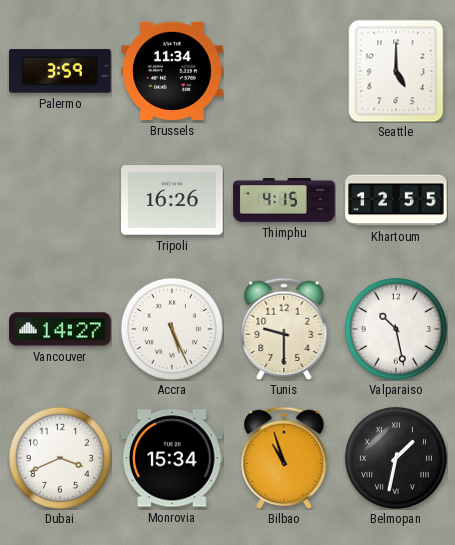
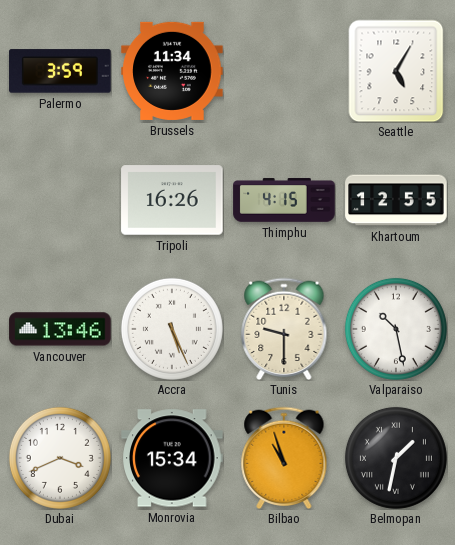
Seattle: 5:00 -> 5:05
Vancouver: 14:27 -> 13:46
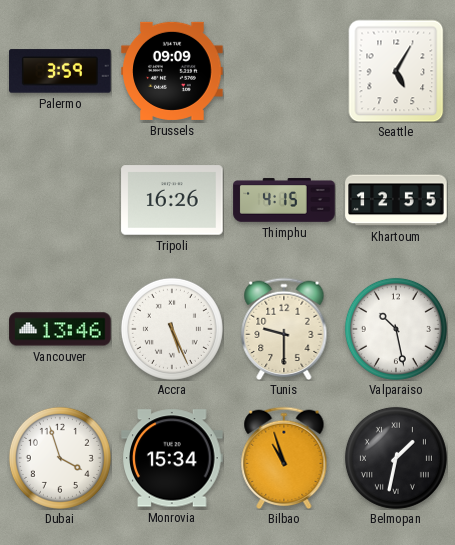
Brussels: 11:34 -> 09:09
Dubai: 3:41 -> 3:57
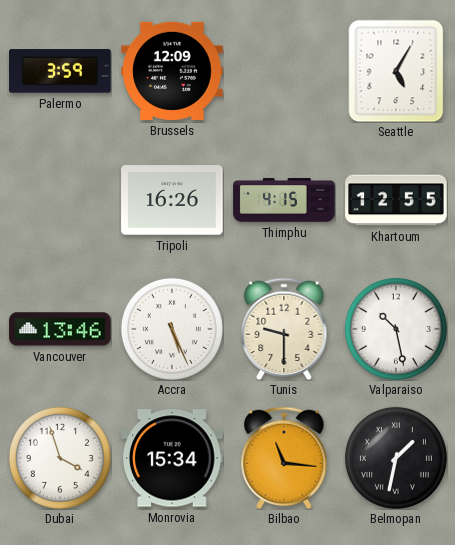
Brussels: 09:09 -> 12:09
Bilbao: 10:57 -> 11:16
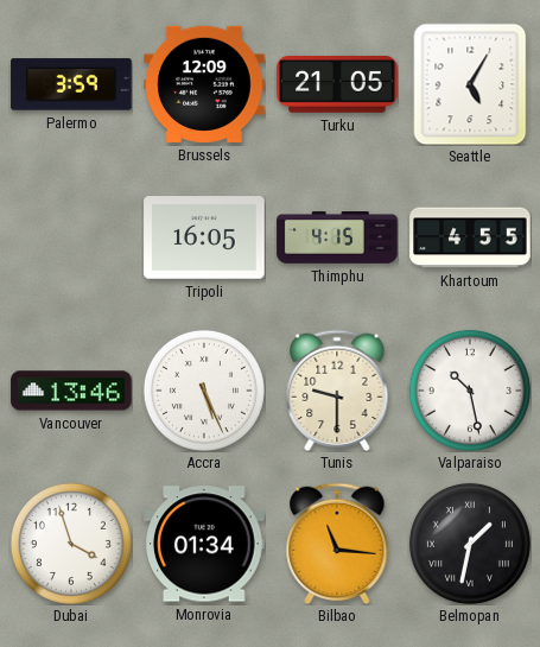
Turku: none -> 21:05
Tripoli: 16:26 -> 16:05
Khartoum: 12:55 -> 4:55
Monrovia: 15:34 -> 01:34
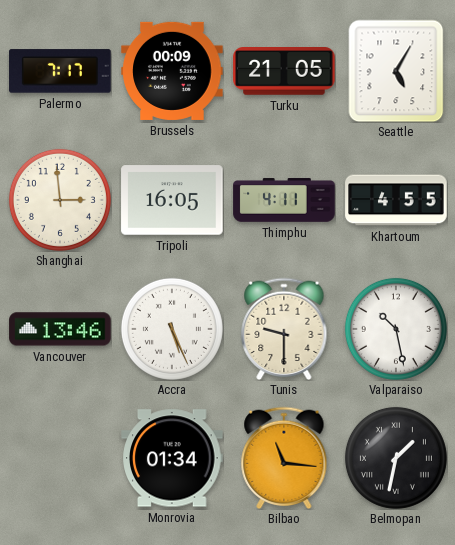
Palermo: 3:59 -> 7:17
Brussels: 12:09 -> 00:09
Shanghai: none -> 2:59
Thimphu: 4:15 -> 4:11
Dubai: 3:57 -> none
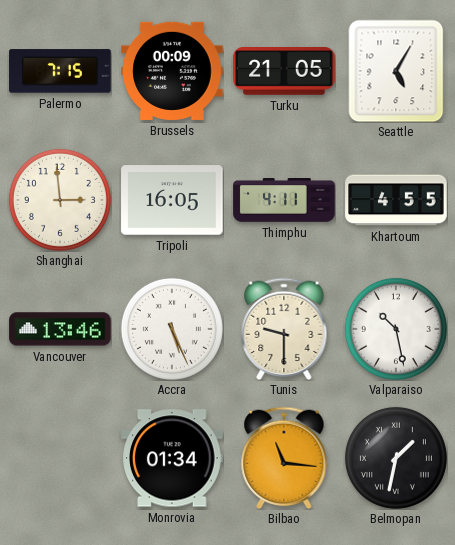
Palermo: 7:17 -> 7:15
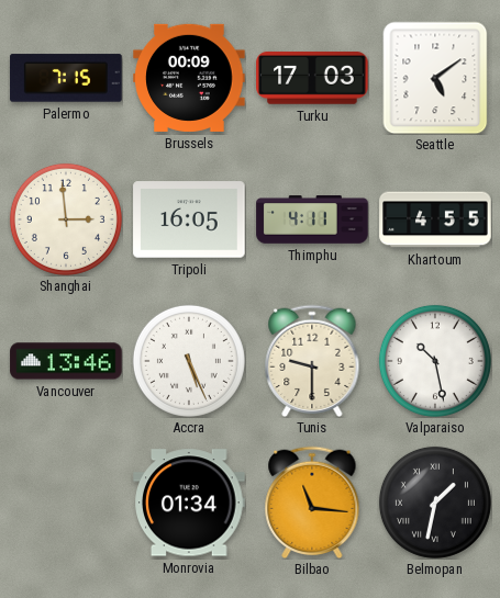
Turku: 21:05 -> 17:03
Seattle: 5:05 -> 5:09
